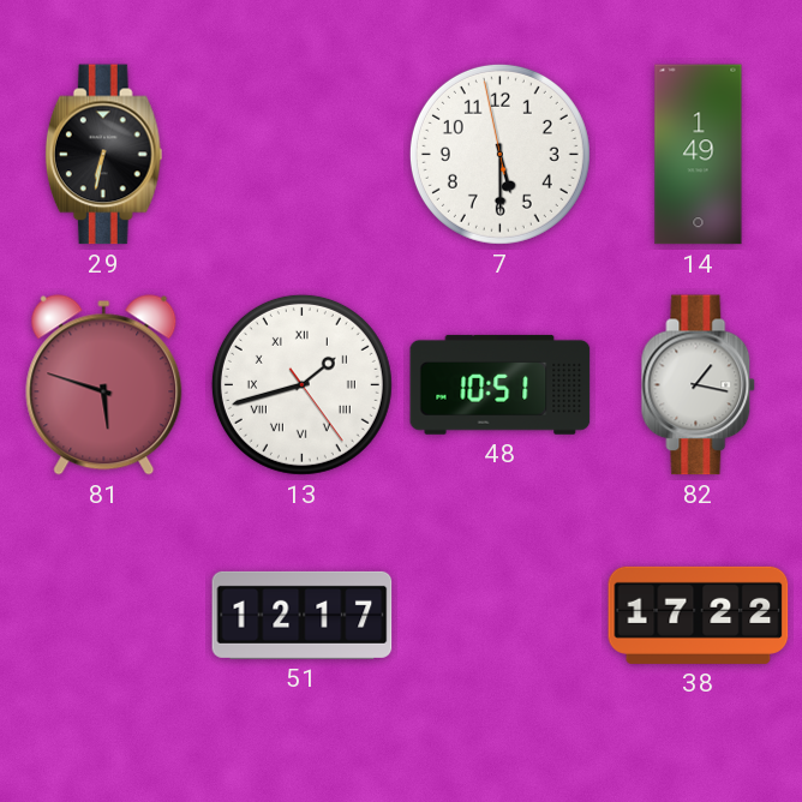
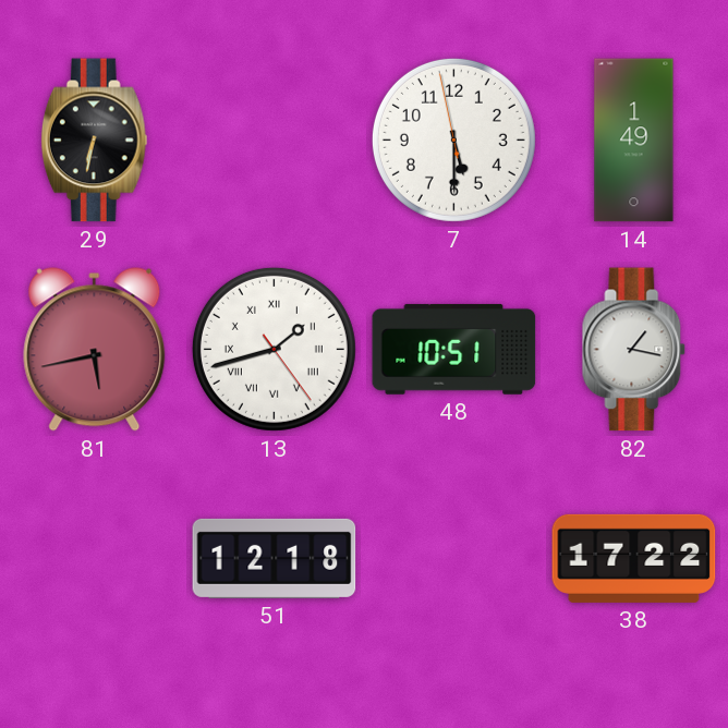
81: 5:48 -> 5:43
51: 12:17 -> 12:18
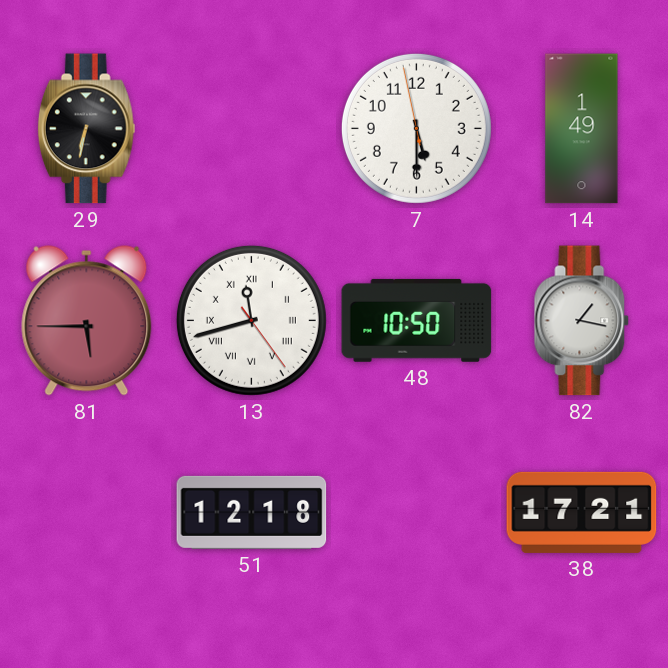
81: 5:43 -> 5:45
13: 1:42 -> 11:42
48: 10:51 -> 10:50
38: 17:22 -> 17:21
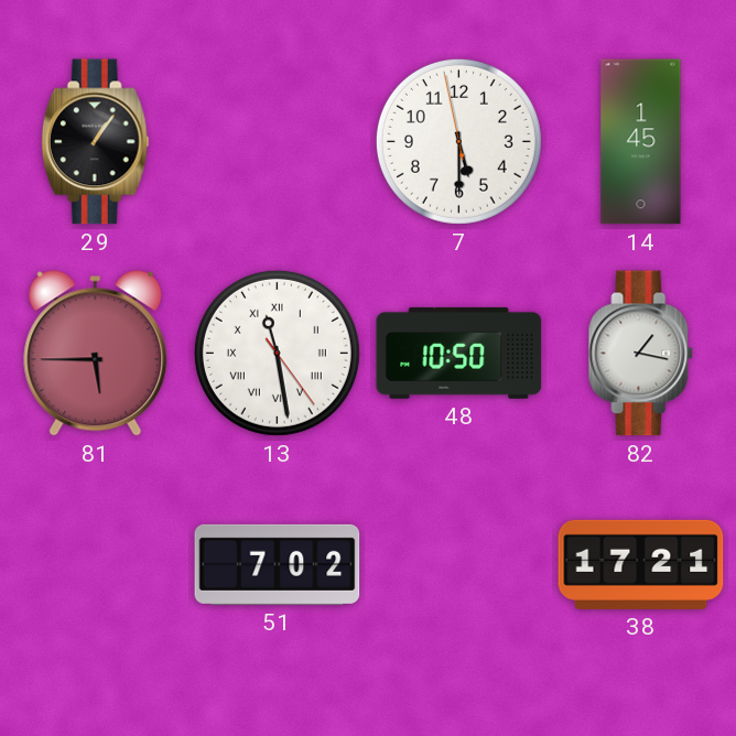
29: 6:32 -> 1:06
14: 1:49 -> 1:45
13: 11:42 -> 11:28
51: 12:18 -> 7:02
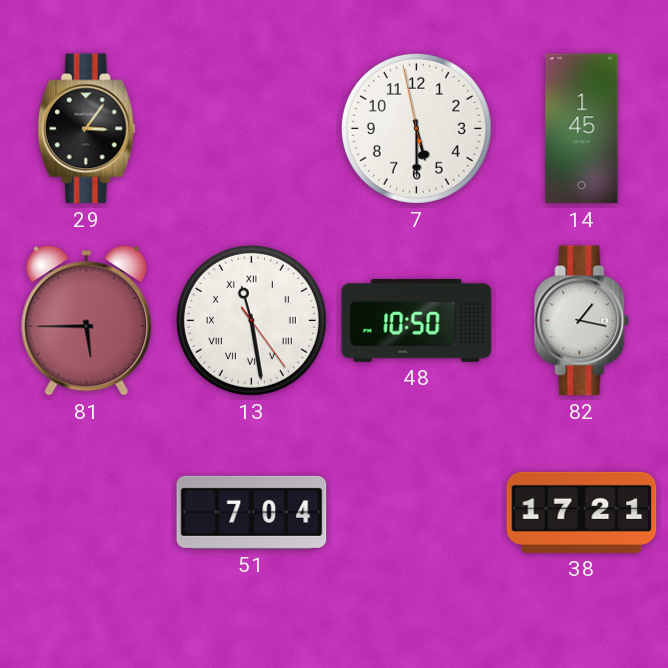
29: 1:06 -> 3:06
51: 7:02 -> 7:04
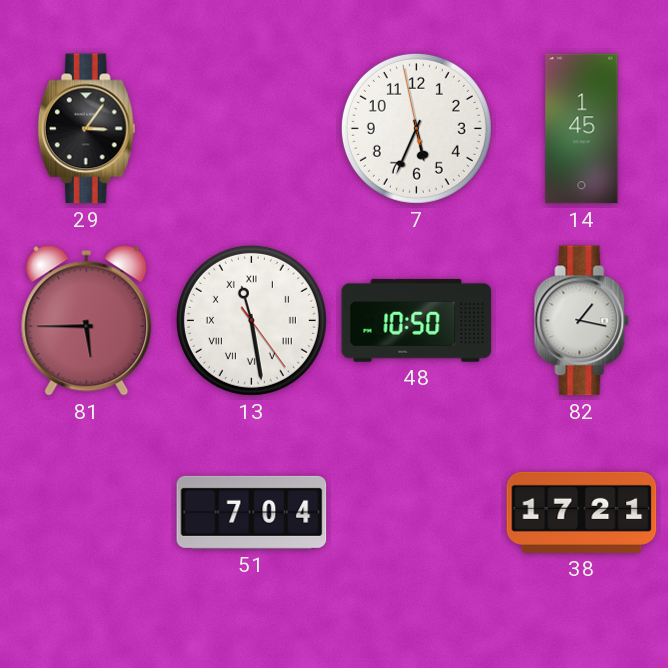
7: 5:29 -> 5:33
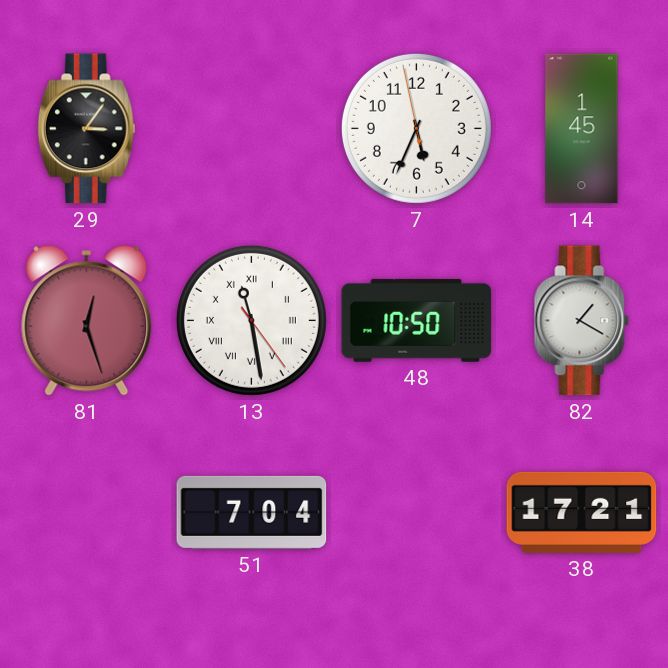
81: 5:45 -> 12:27
82: 1:17 -> 1:20
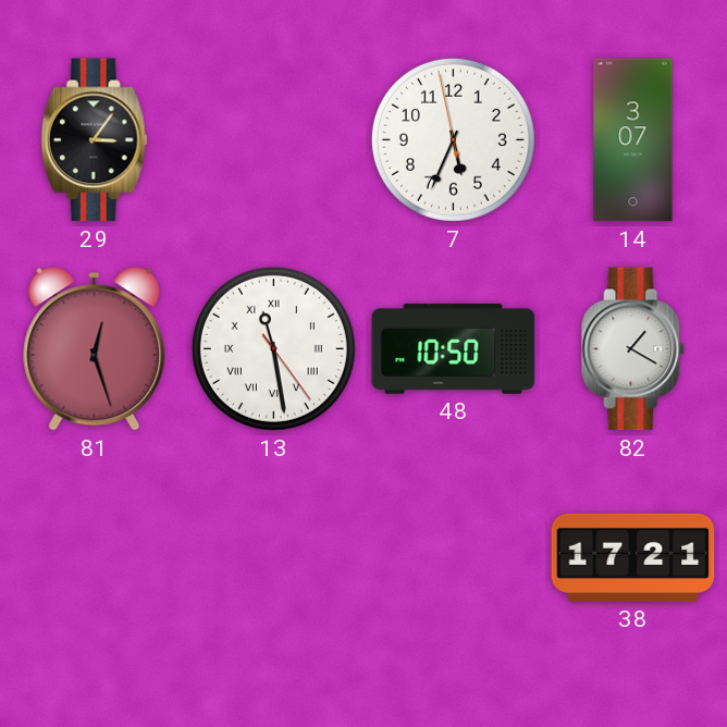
14: 1:45 -> 3:07
51: 7:04 -> none
